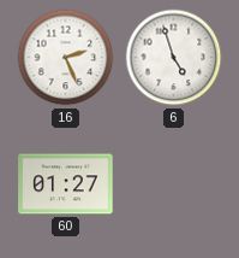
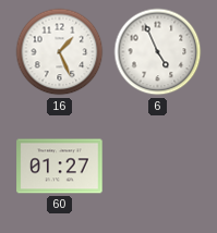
16: 2:26 -> 1:26
6: 4:57 -> 4:56
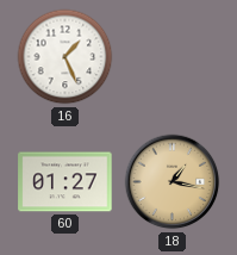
6: 4:56 -> none
18: none -> 1:17
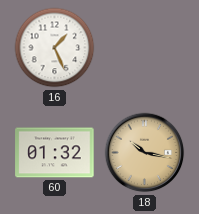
60: 01:27 -> 01:32
18: 1:17 -> 10:17
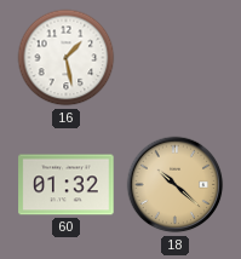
16: 1:26 -> 1:28
18: 10:17 -> 10:22
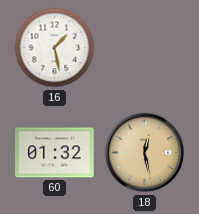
18: 10:22 -> 12:28
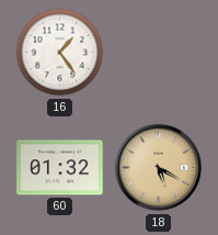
16: 1:28 -> 1:24
18: 12:28 -> 5:20
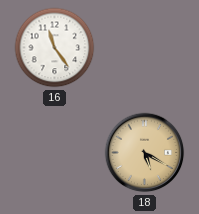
16: 1:24 -> 11:24
60: 01:32 -> none
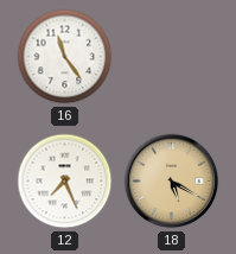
12: none -> 7:26
